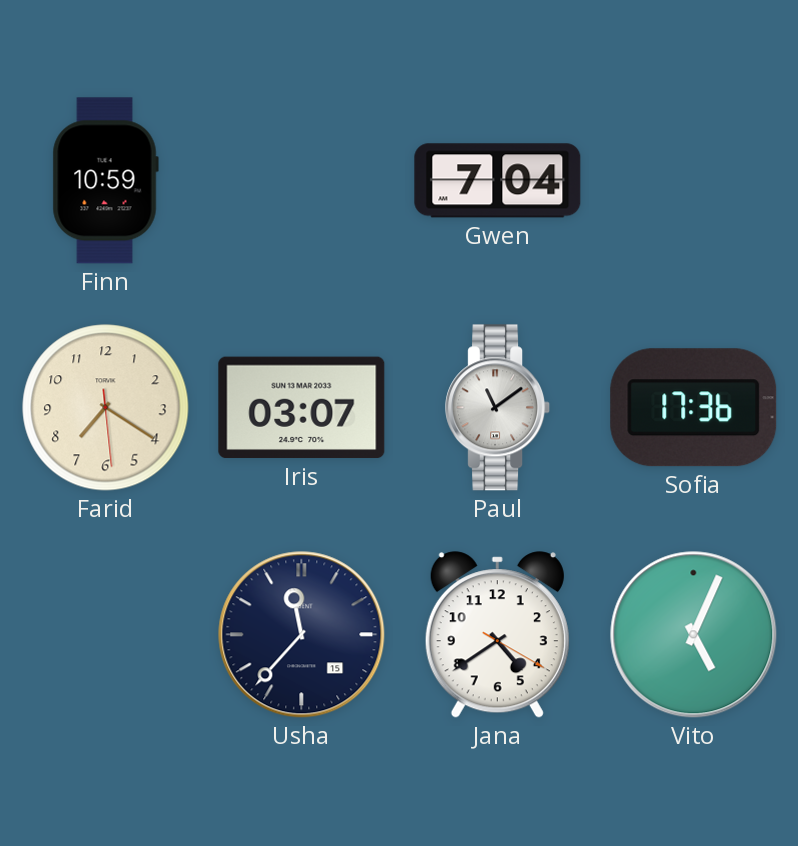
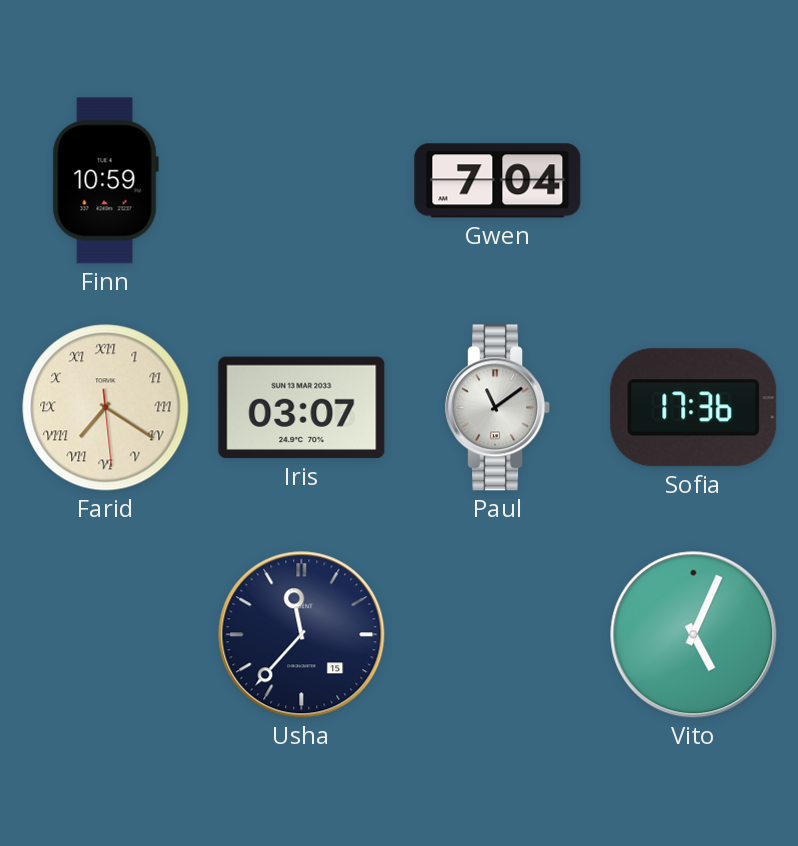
Farid numerals: Arabic -> Roman
Jana: 4:39 -> none
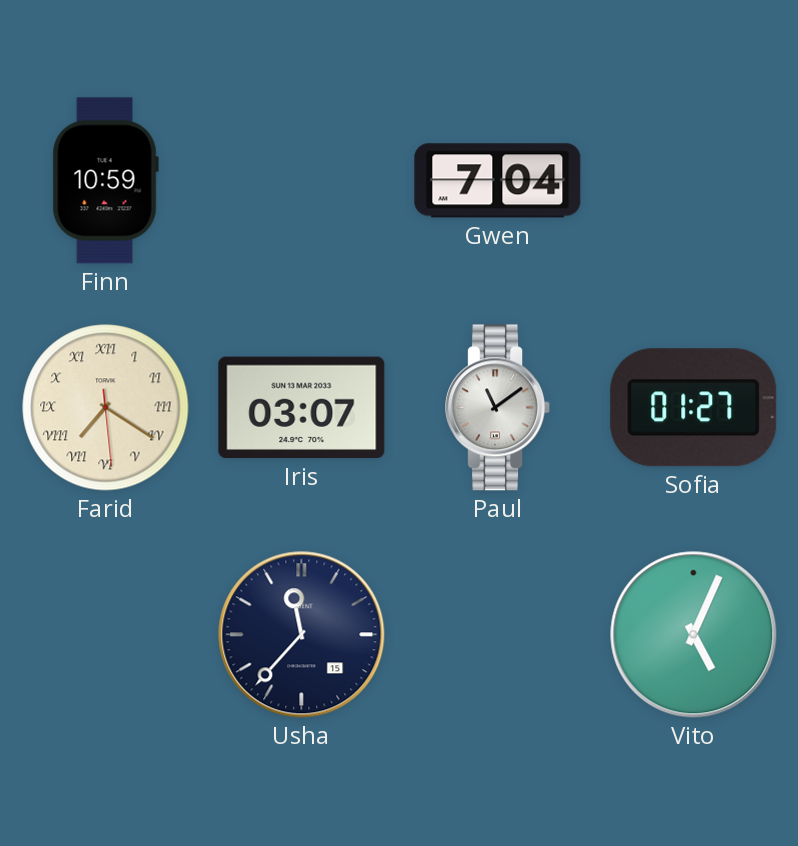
Sofia: 17:36 -> 01:27
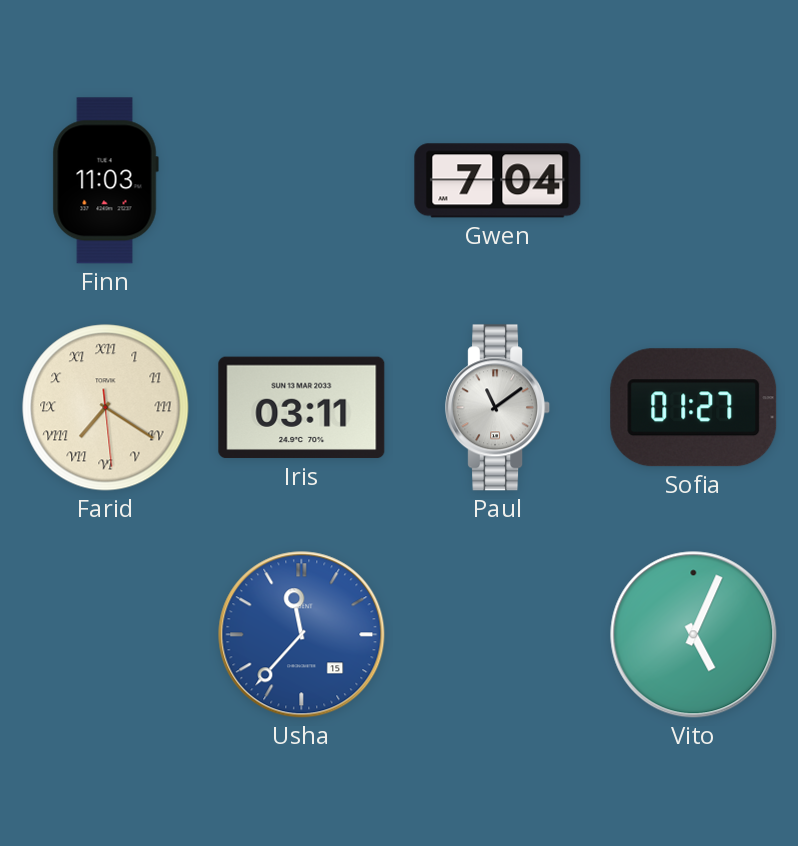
Finn: 10:59 -> 11:03
Iris: 03:07 -> 03:11
Usha dial: navy -> blue
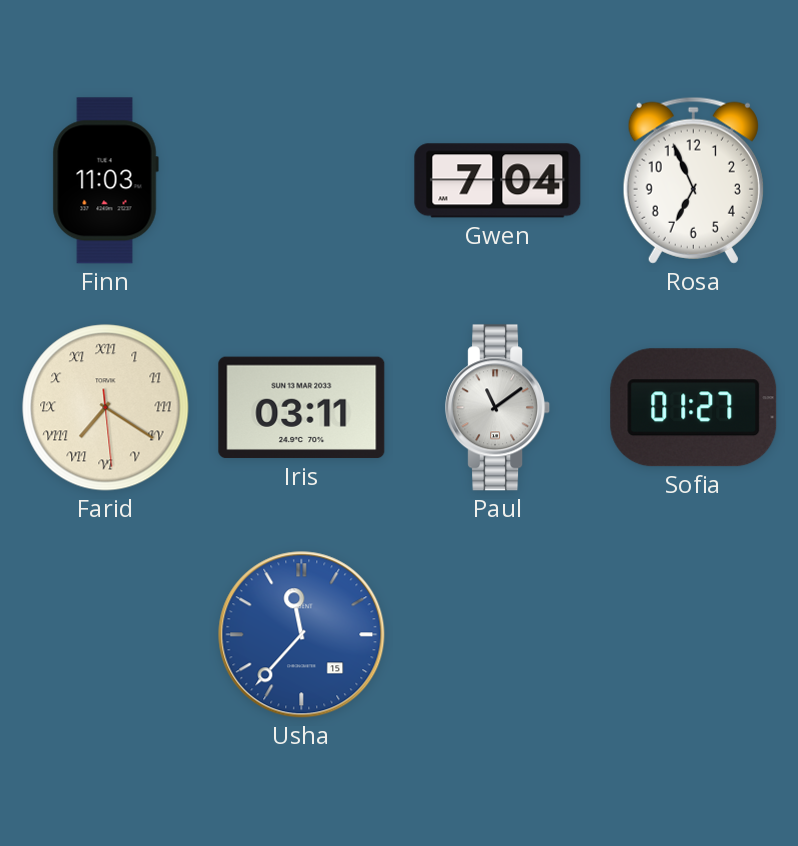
Rosa: none -> 6:56
Vito: 5:04 -> none
